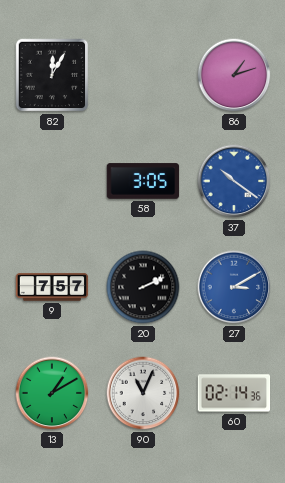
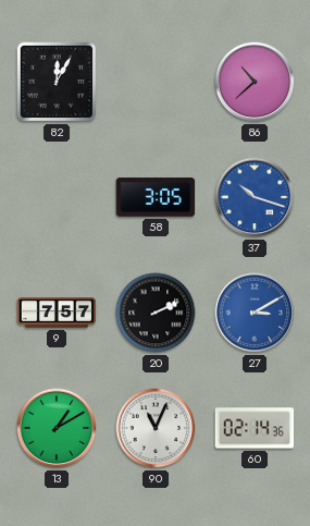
86: 1:12 -> 10:38
37: 10:21 -> 10:18
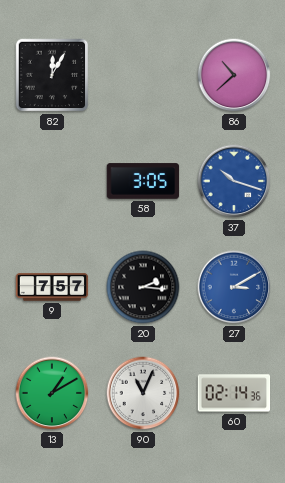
20: 2:11 -> 2:16
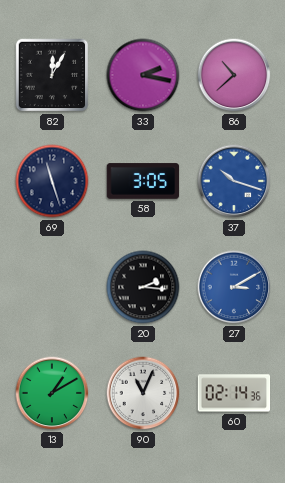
33: none -> 2:17
69: none -> 11:27
9: 7:57 -> none
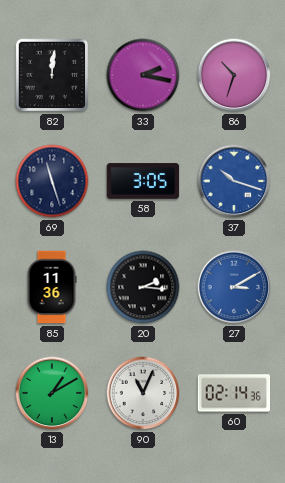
82: 12:05 -> 12:01
86: 10:38 -> 10:33
85: none -> 11:36
